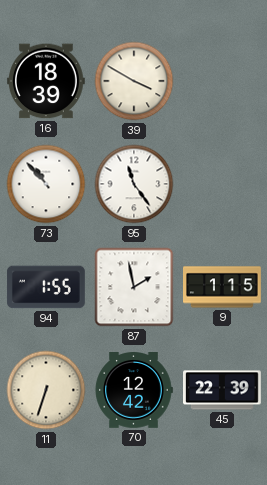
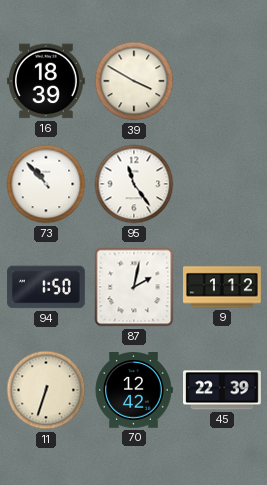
94: 1:55 -> 1:50
87: 1:58 -> 2:02
9: 1:15 -> 1:12
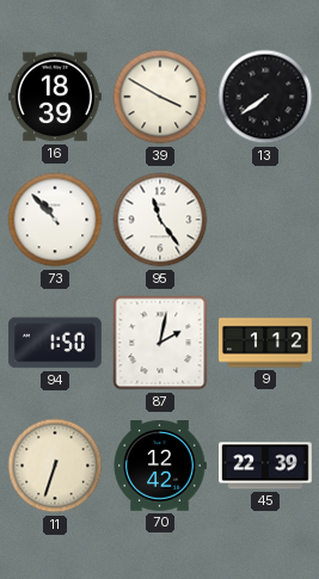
13: none -> 7:39
